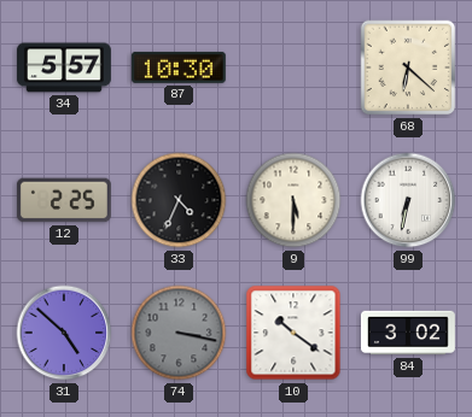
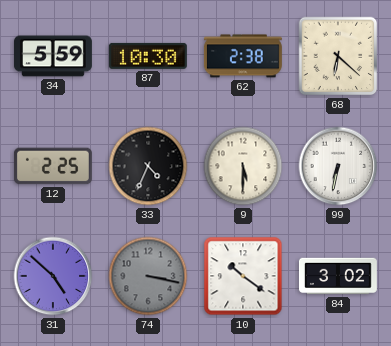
34: 5:57 -> 5:59
62: none -> 2:38
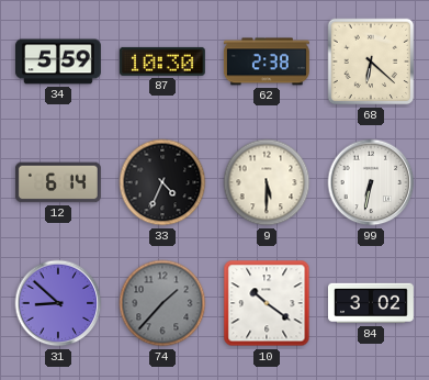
12: 2:25 -> 6:14
31: 4:52 -> 8:52
74: 3:17 -> 1:37
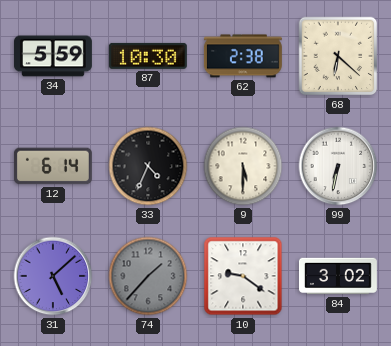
31: 8:52 -> 5:08
10: 10:21 -> 9:21
